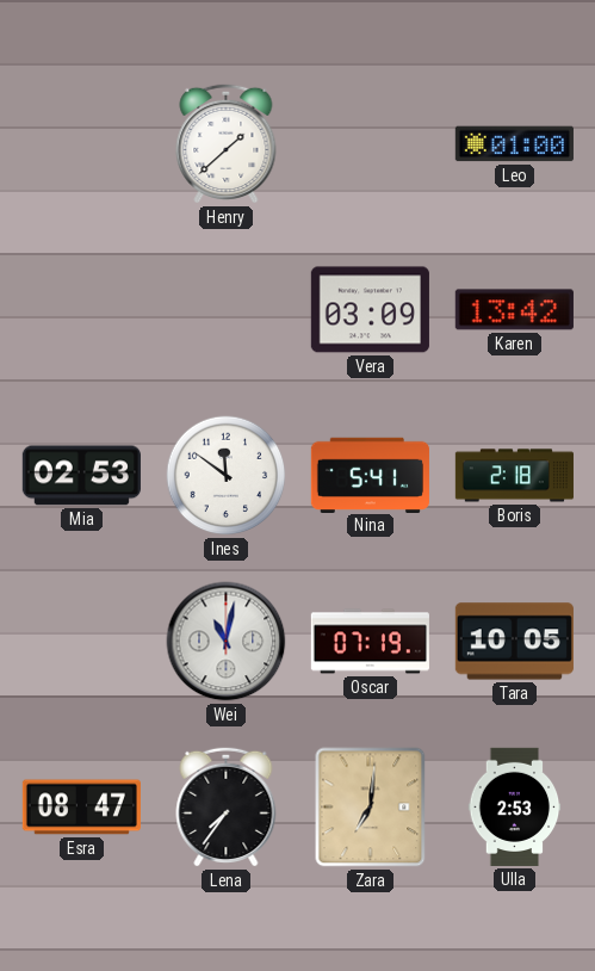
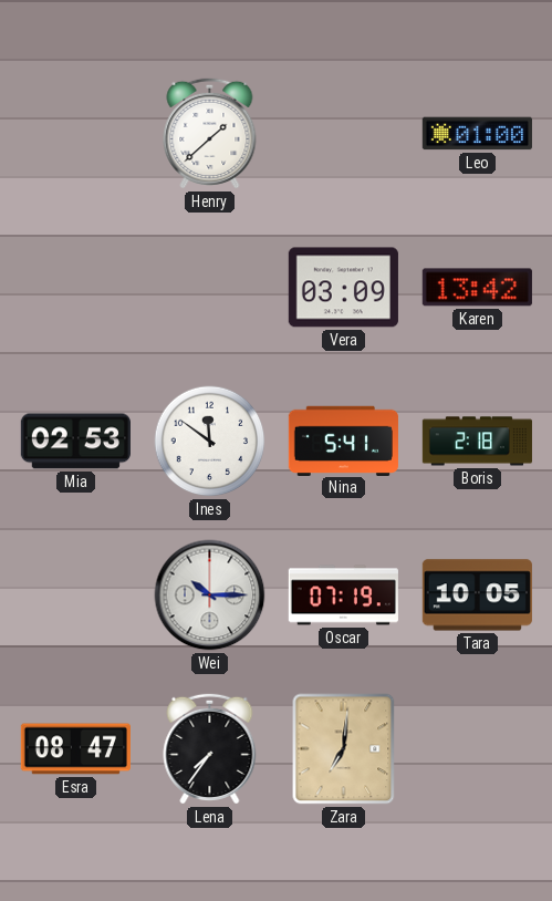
Wei: 11:02 -> 10:15
Ulla: 2:53 -> none
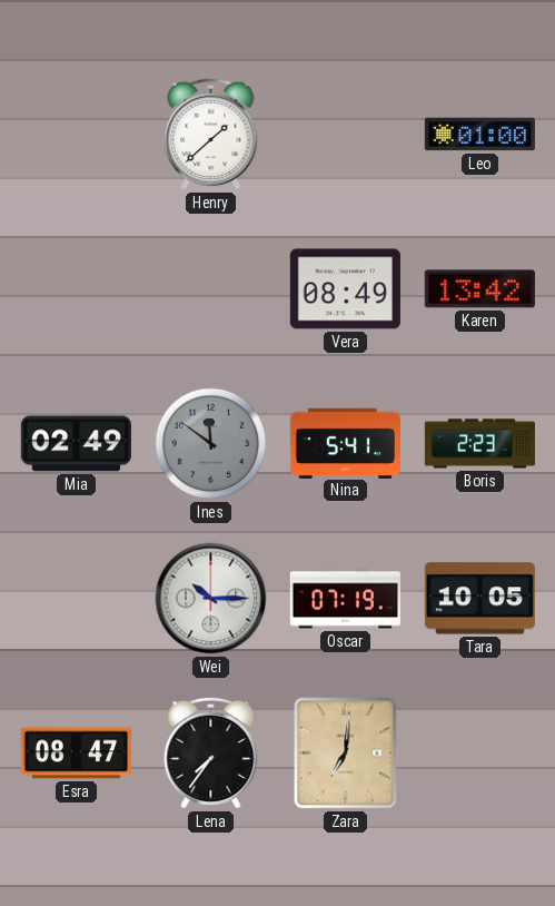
Vera: 03:09 -> 08:49
Mia: 02:53 -> 02:49
Ines dial: white -> grey
Boris: 2:18 -> 2:23
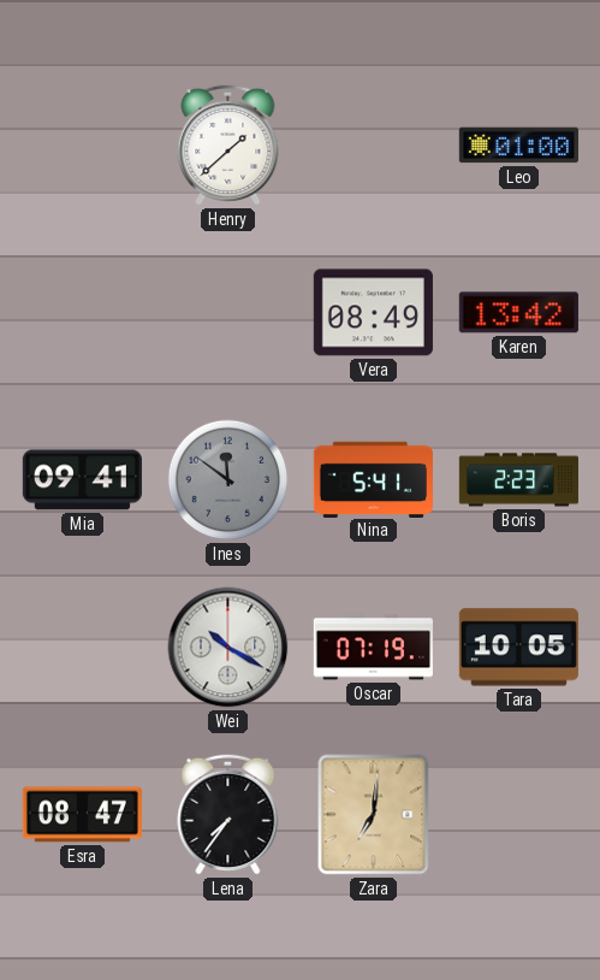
Mia: 02:49 -> 09:41
Wei: 10:15 -> 10:20
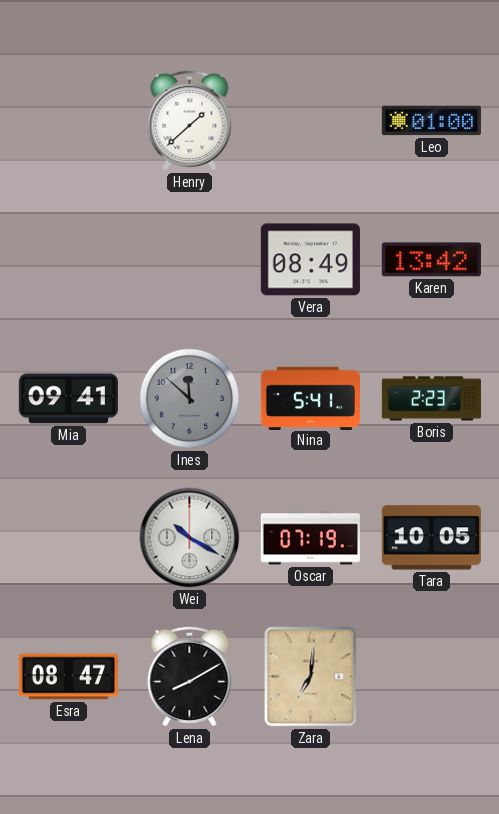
Ines: 11:51 -> 11:52
Lena: 7:36 -> 8:10
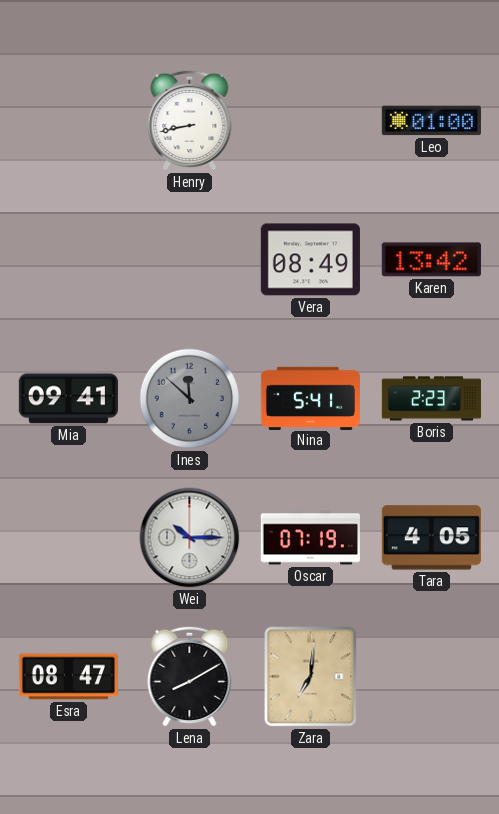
Henry: 1:38 -> 8:43
Wei: 10:20 -> 10:15
Tara: 10:05 -> 4:05
